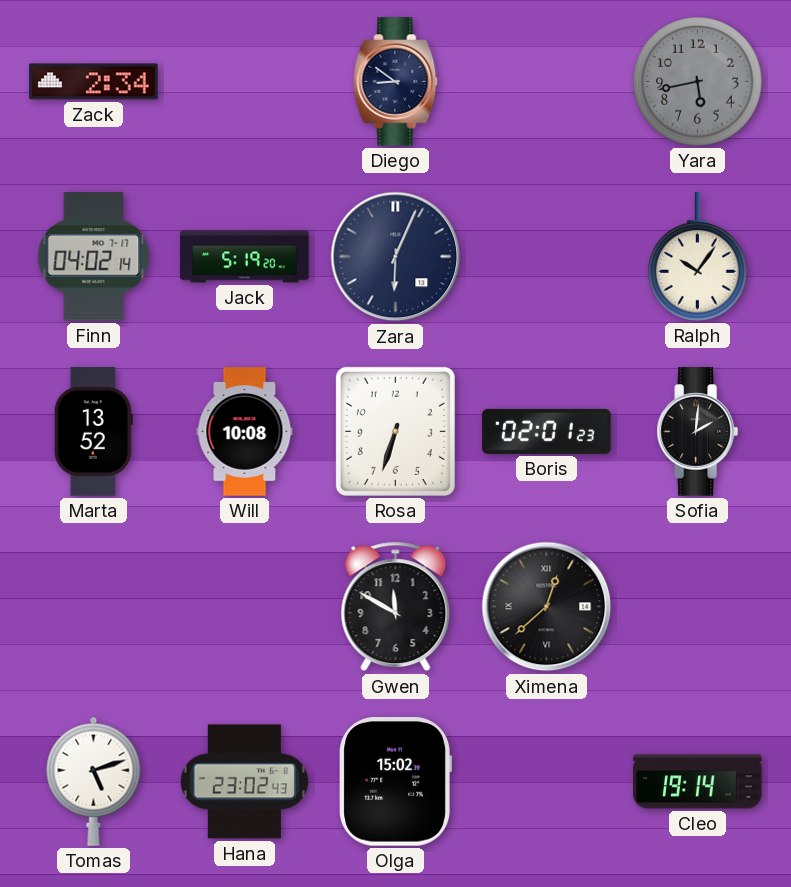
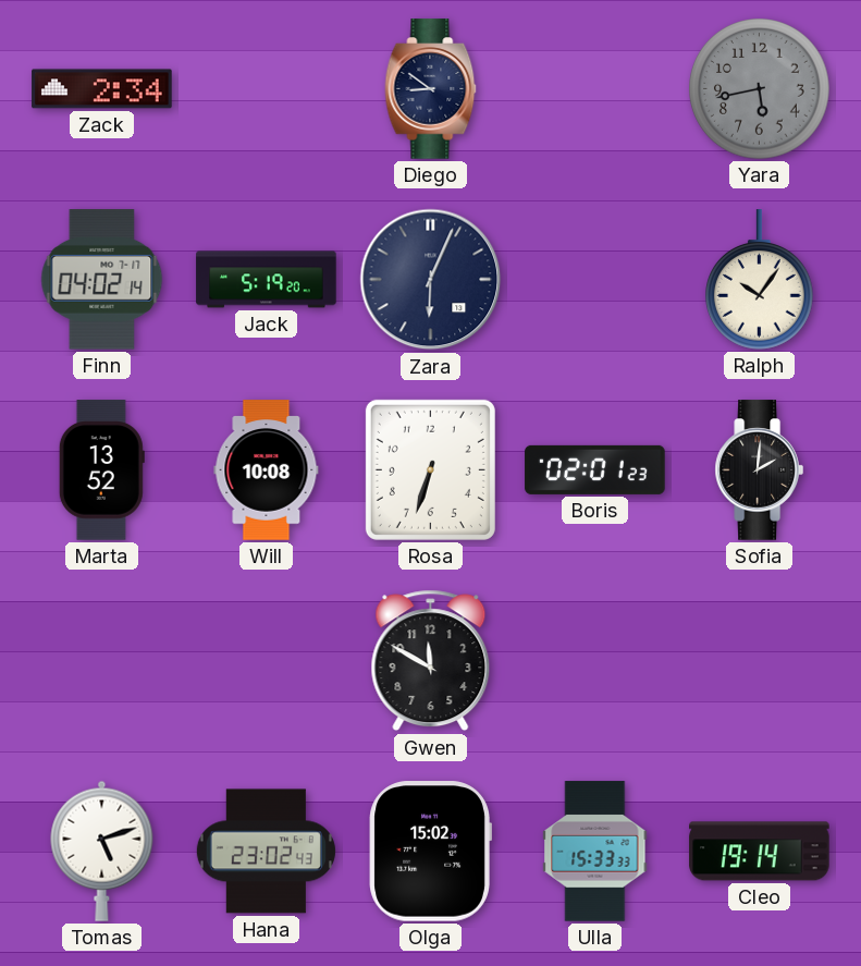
Ximena: 12:38 -> none
Ulla: none -> 15:33
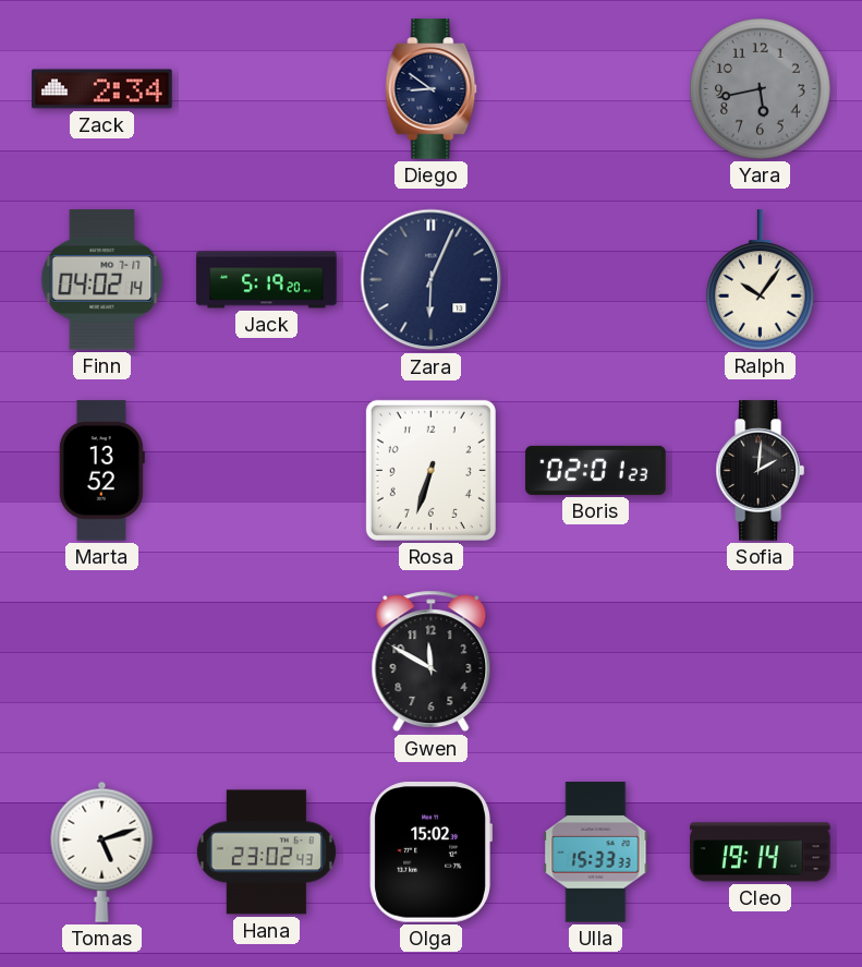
Will: 10:08 -> none
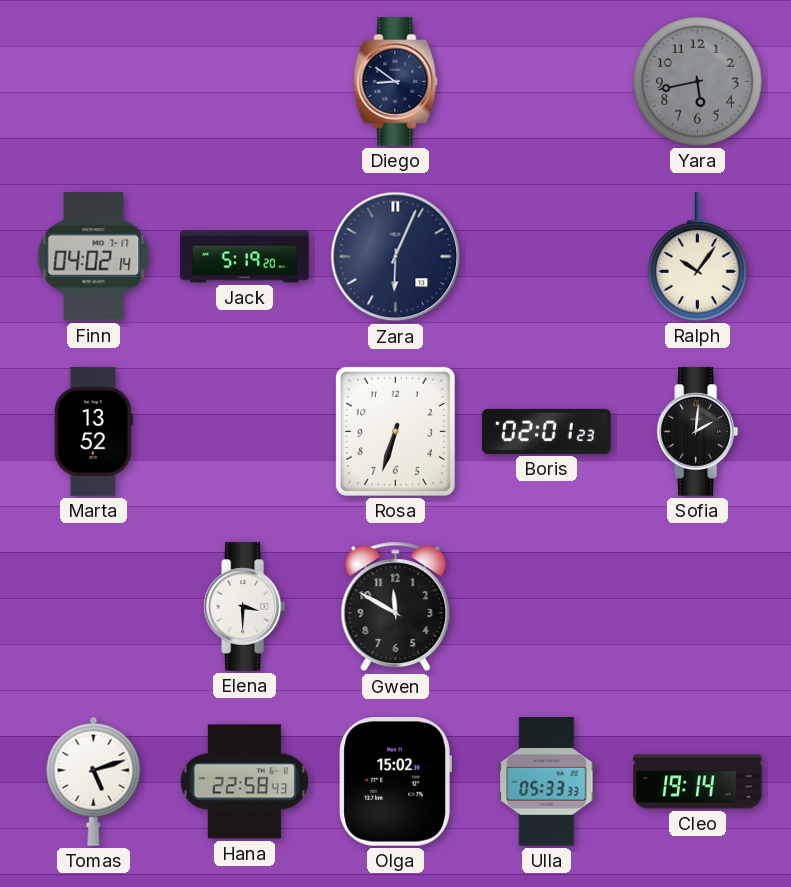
Zack: 2:34 -> none
Elena: none -> 3:30
Hana: 23:02 -> 22:58
Ulla: 15:33 -> 05:33
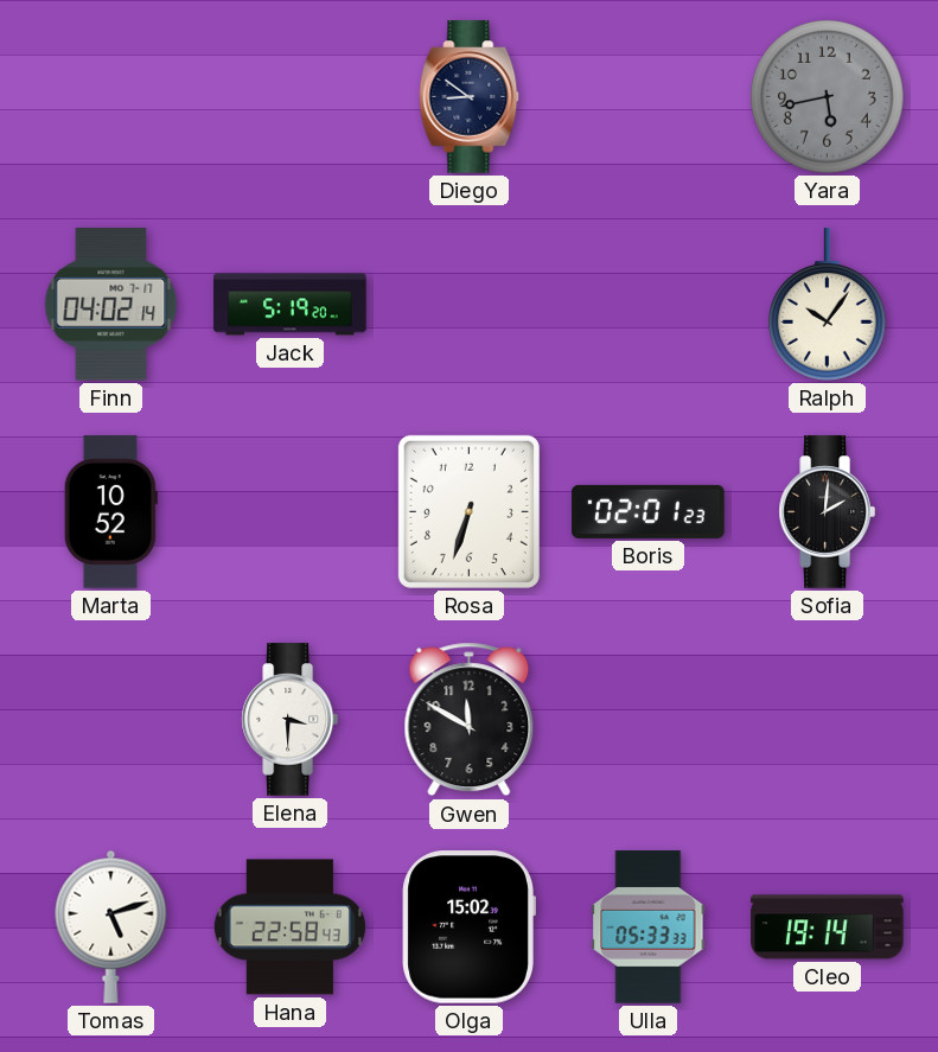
Zara: 6:04 -> none
Marta: 13:52 -> 10:52
